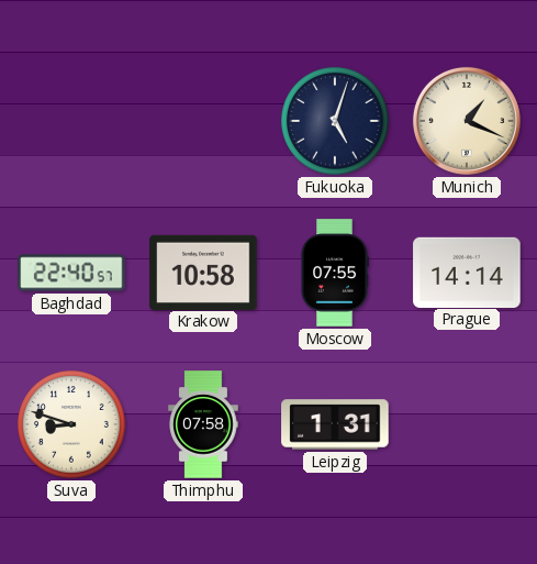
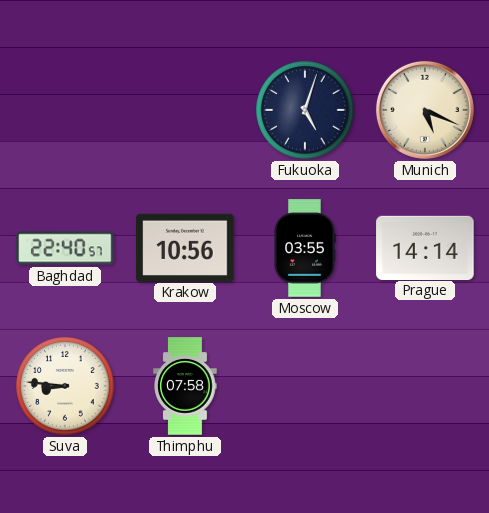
Munich: 1:19 -> 5:19
Krakow: 10:58 -> 10:56
Moscow: 07:55 -> 03:55
Suva: 8:48 -> 8:46
Leipzig: 1:31 -> none
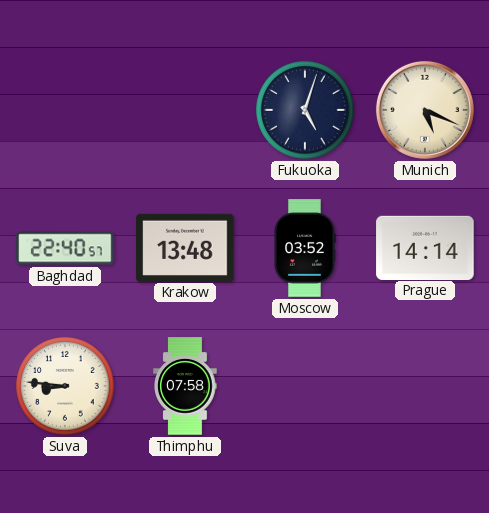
Krakow: 10:56 -> 13:48
Moscow: 03:55 -> 03:52
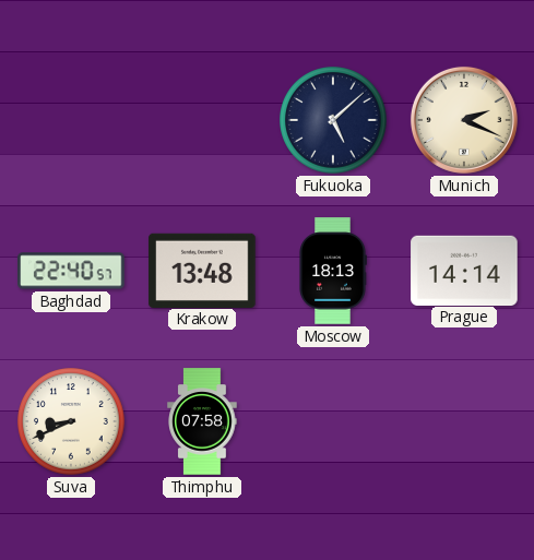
Fukuoka: 5:03 -> 5:08
Munich: 5:19 -> 2:19
Moscow: 03:52 -> 18:13
Suva: 8:46 -> 8:41
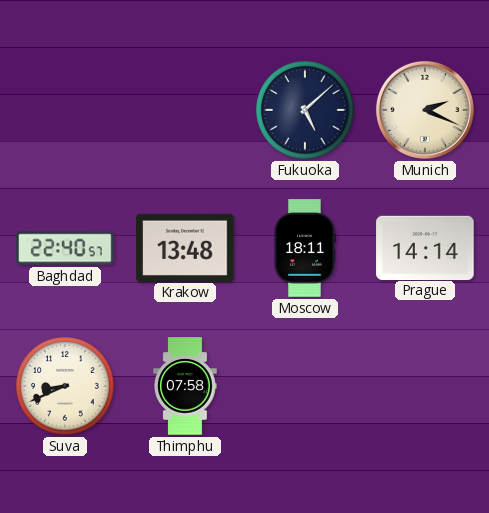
Moscow: 18:13 -> 18:11
